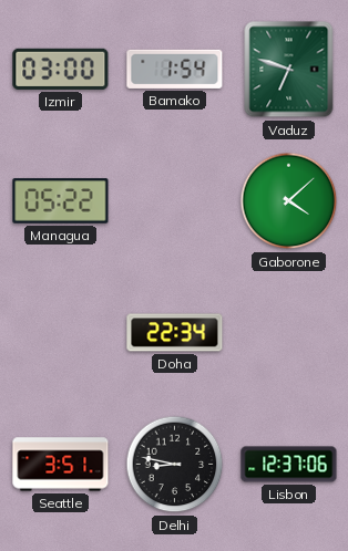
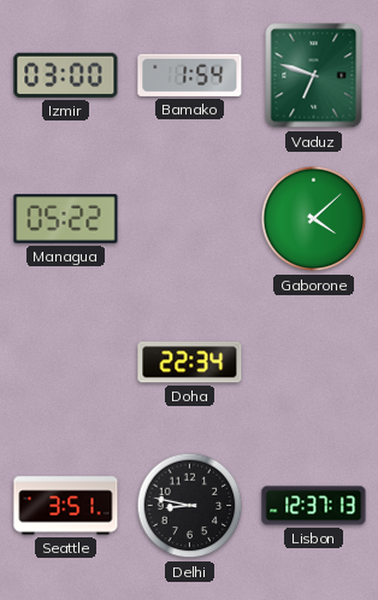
Lisbon: 12:37:06 -> 12:37:13
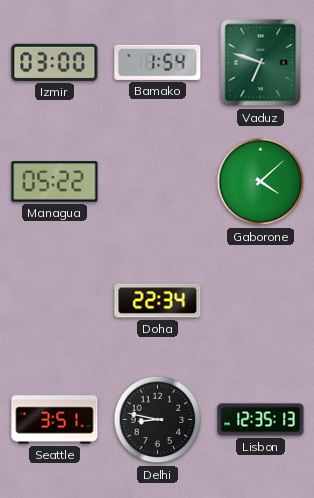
Lisbon: 12:37 -> 12:35
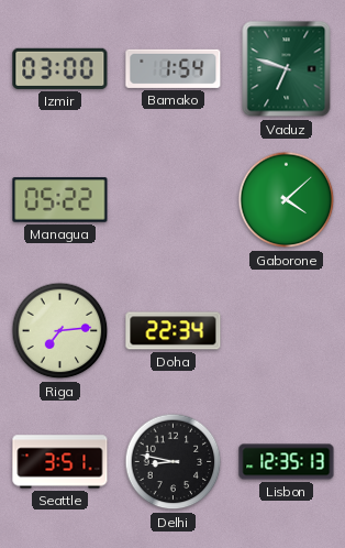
Riga: none -> 7:14
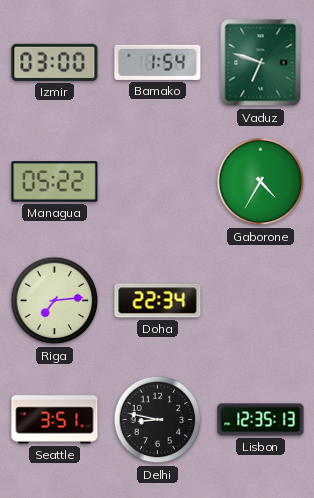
Gaborone: 4:08 -> 4:35
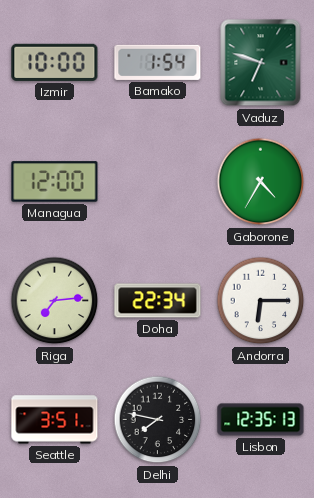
Izmir: 03:00 -> 10:00
Managua: 05:22 -> 12:00
Andorra: none -> 6:15
Delhi: 8:47 -> 7:47
